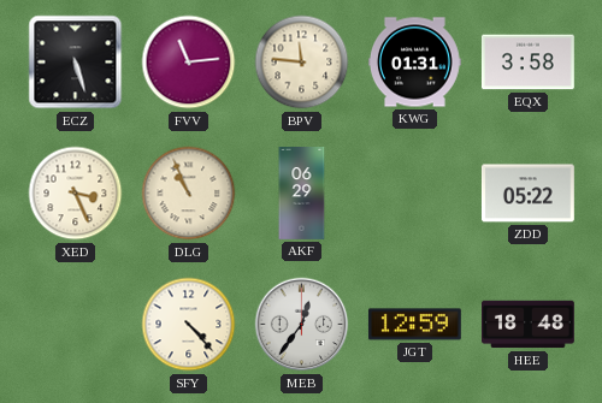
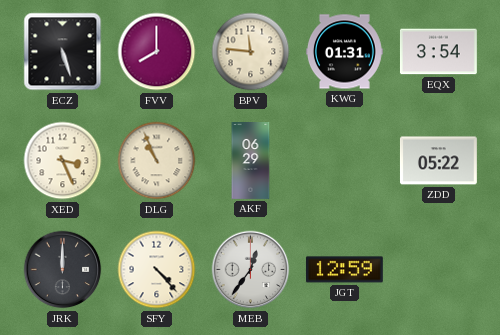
FVV: 11:14 -> 8:00
EQX: 3:58 -> 3:54
JRK: none -> 12:00
HEE: 18:48 -> none
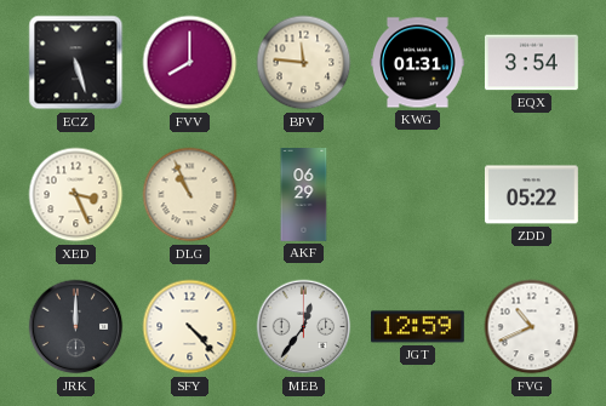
FVG: none -> 10:41
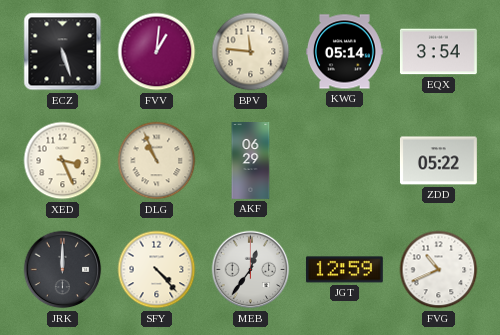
FVV: 8:00 -> 1:01
KWG: 01:31 -> 05:14
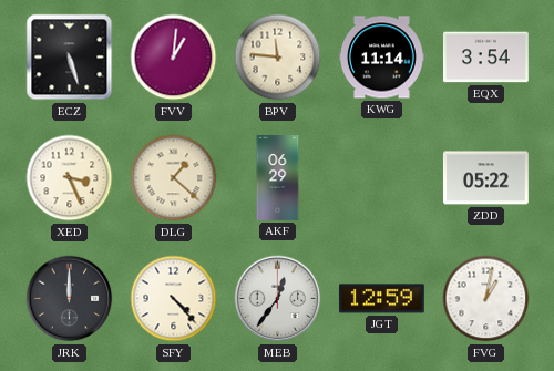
KWG: 05:14 -> 11:14
DLG: 10:56 -> 1:22
FVG: 10:41 -> 1:02
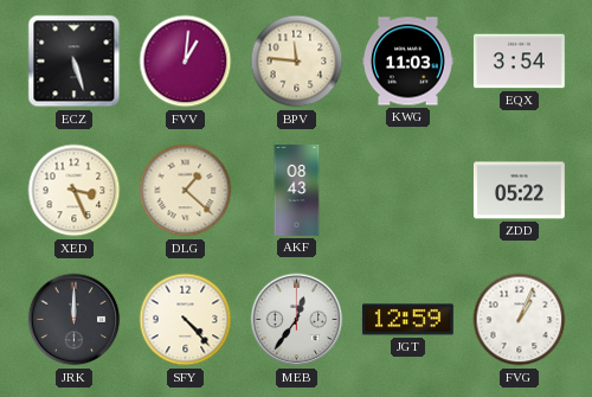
KWG: 11:14 -> 11:03
AKF: 06:29 -> 08:43
FVG: 1:02 -> 1:04
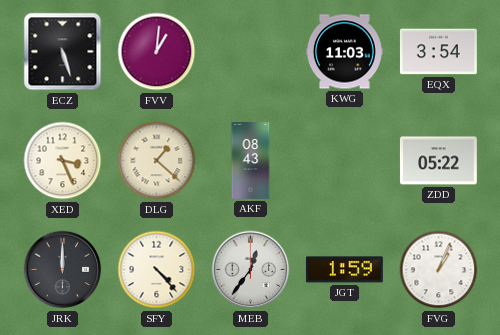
BPV: 11:46 -> none
JGT: 12:59 -> 1:59
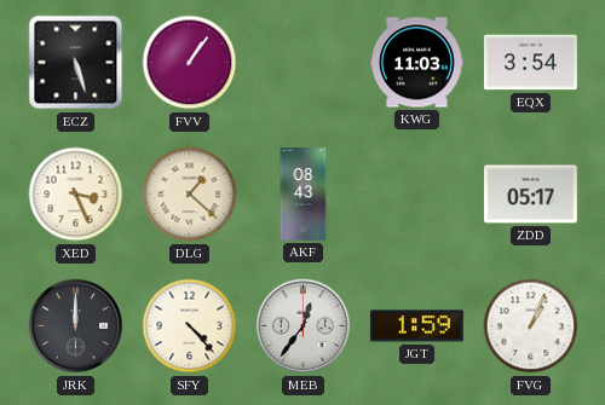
FVV: 1:01 -> 1:06
ZDD: 05:22 -> 05:17
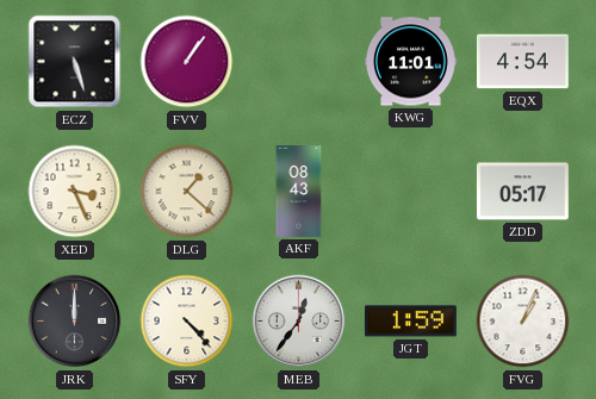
KWG: 11:03 -> 11:01
EQX: 3:54 -> 4:54
